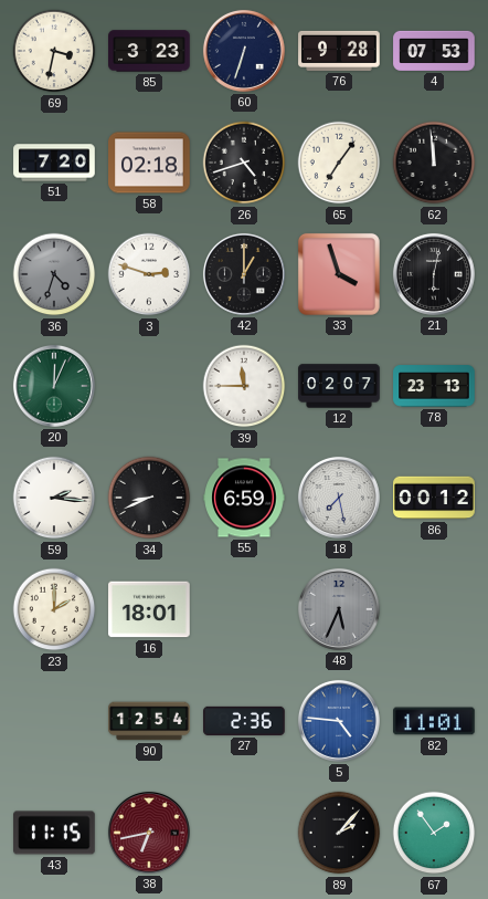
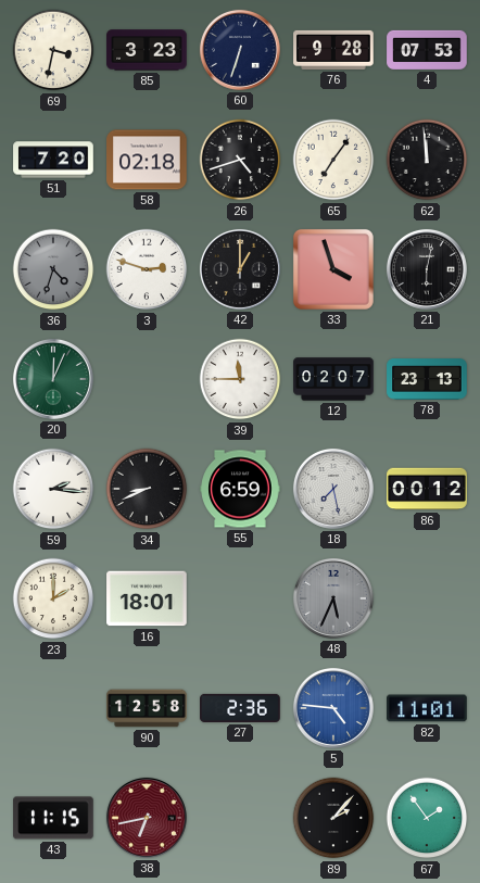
90: 12:54 -> 12:58
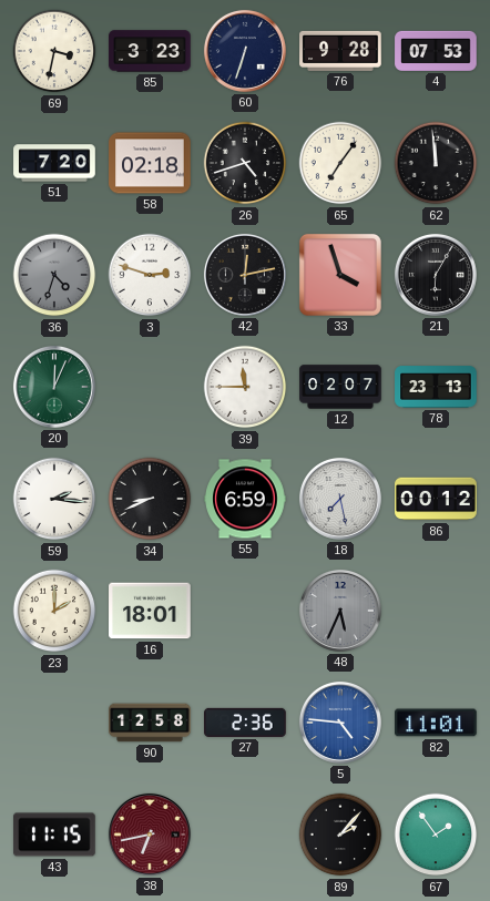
42: 1:00 -> 12:13
21: 6:02 -> 6:05
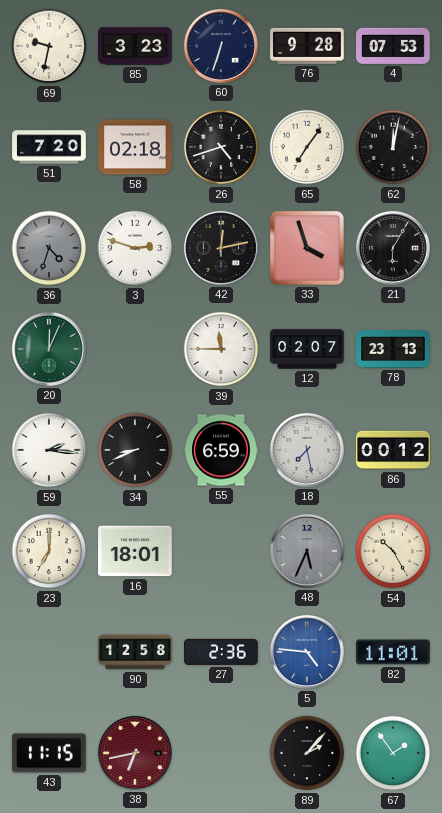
69: 3:32 -> 9:32
62: 11:59 -> 12:02
23: 2:00 -> 7:00
54: none -> 10:25
